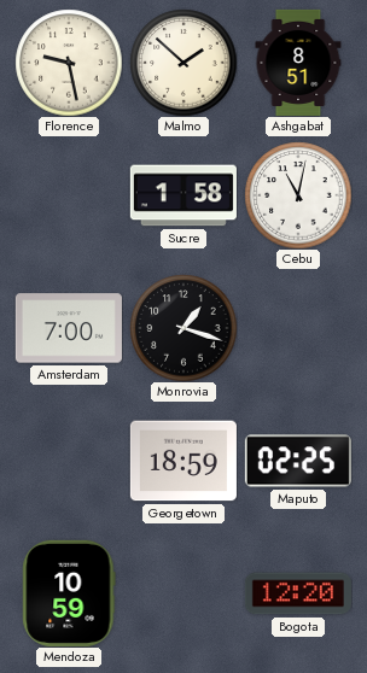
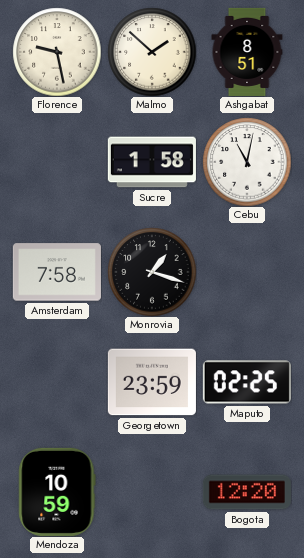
Amsterdam: 7:00 -> 7:58
Georgetown: 18:59 -> 23:59
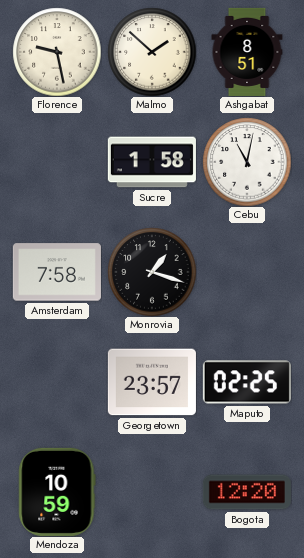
Georgetown: 23:59 -> 23:57
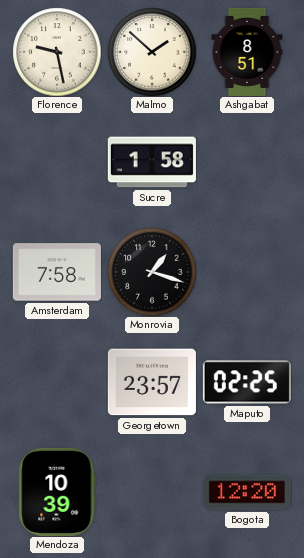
Cebu: 11:02 -> none
Mendoza: 10:59 -> 10:39
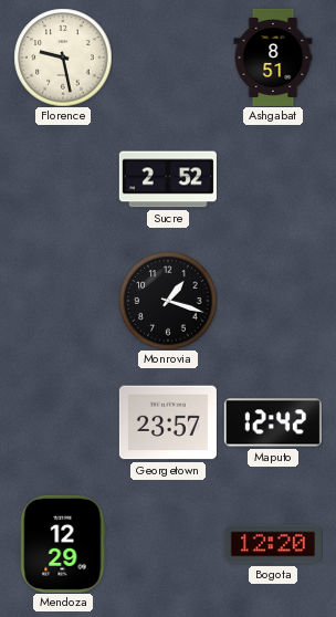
Malmo: 1:52 -> none
Sucre: 1:58 -> 2:52
Amsterdam: 7:58 -> none
Maputo: 02:25 -> 12:42
Mendoza: 10:39 -> 12:29
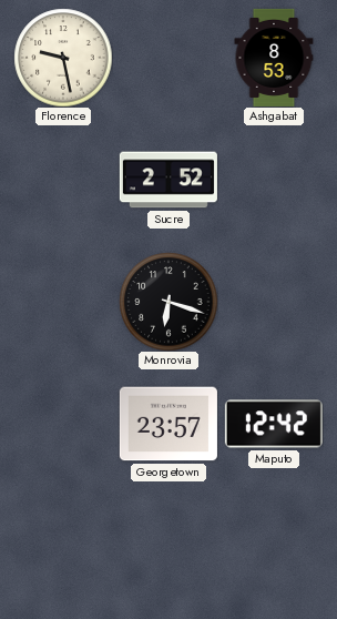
Ashgabat: 8:51 -> 8:53
Monrovia: 1:18 -> 6:18
Mendoza: 12:29 -> none
Bogota: 12:20 -> none
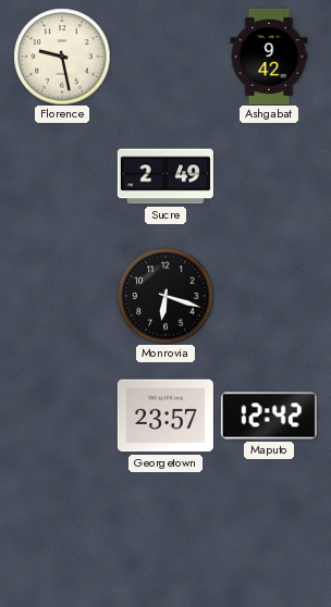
Ashgabat: 8:53 -> 9:42
Sucre: 2:52 -> 2:49
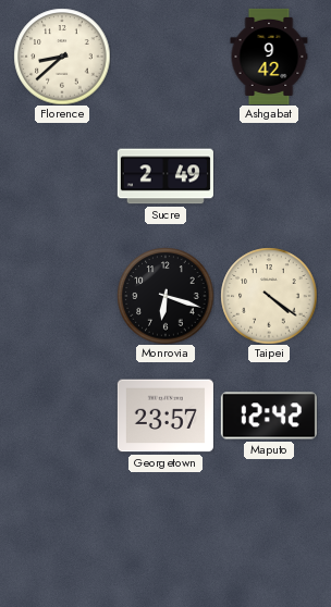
Florence: 9:28 -> 8:38
Taipei: none -> 4:21
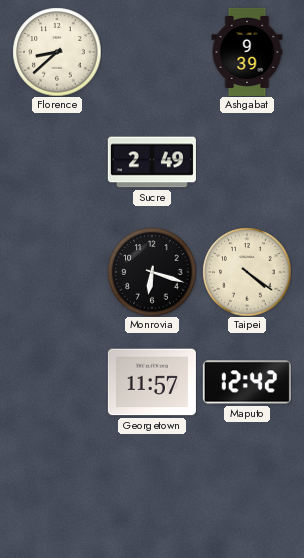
Ashgabat: 9:42 -> 9:39
Georgetown: 23:57 -> 11:57
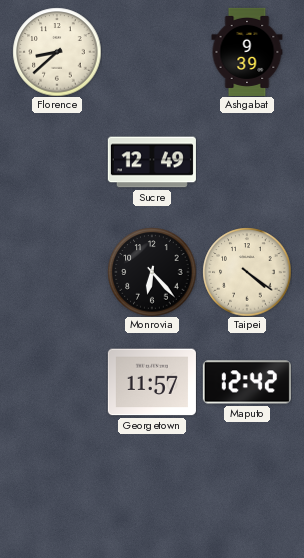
Sucre: 2:49 -> 12:49
Monrovia: 6:18 -> 6:23
